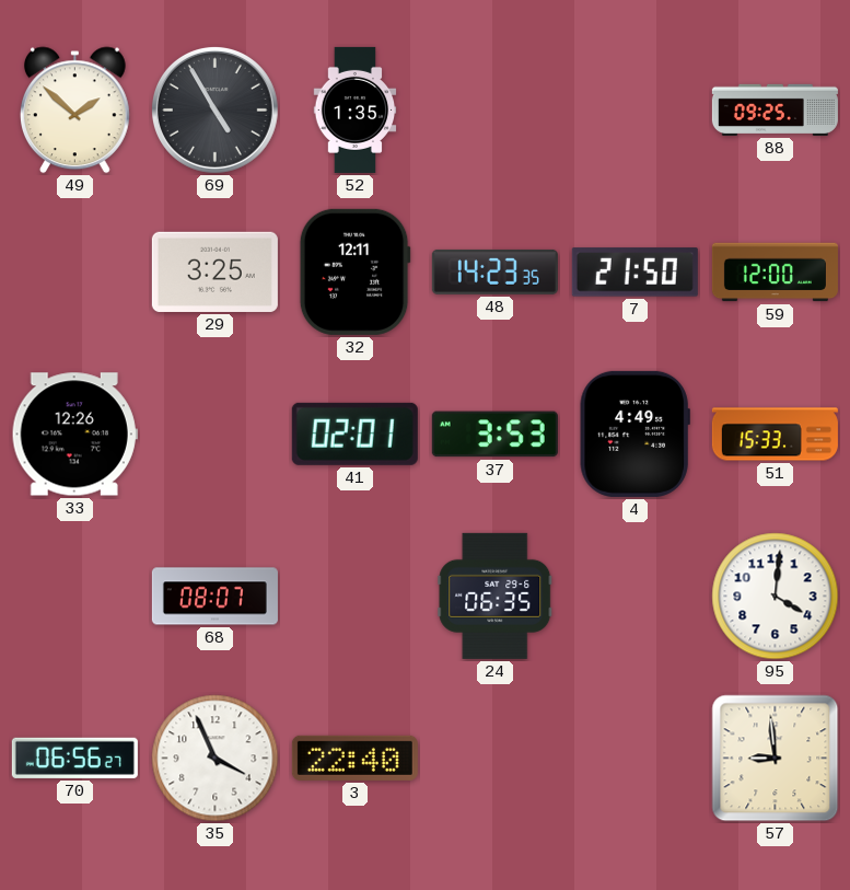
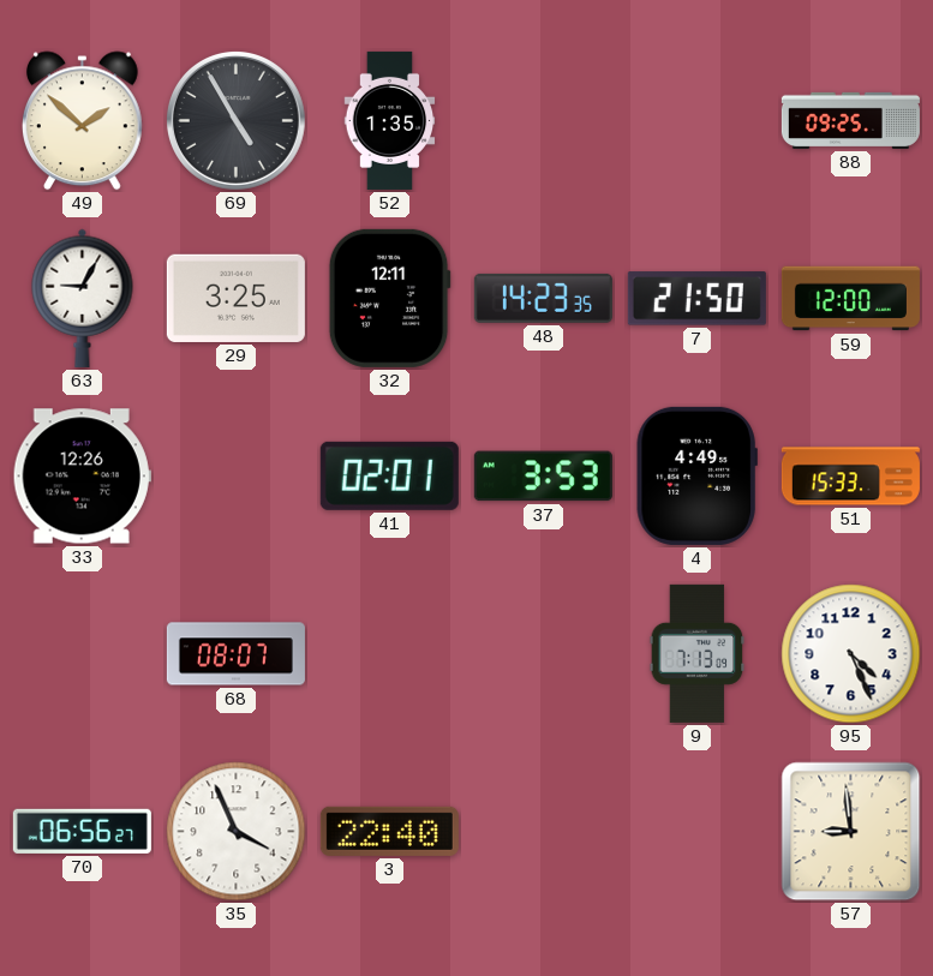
63: none -> 9:05
24: 06:35 -> none
9: none -> 7:13
95: 4:01 -> 4:26
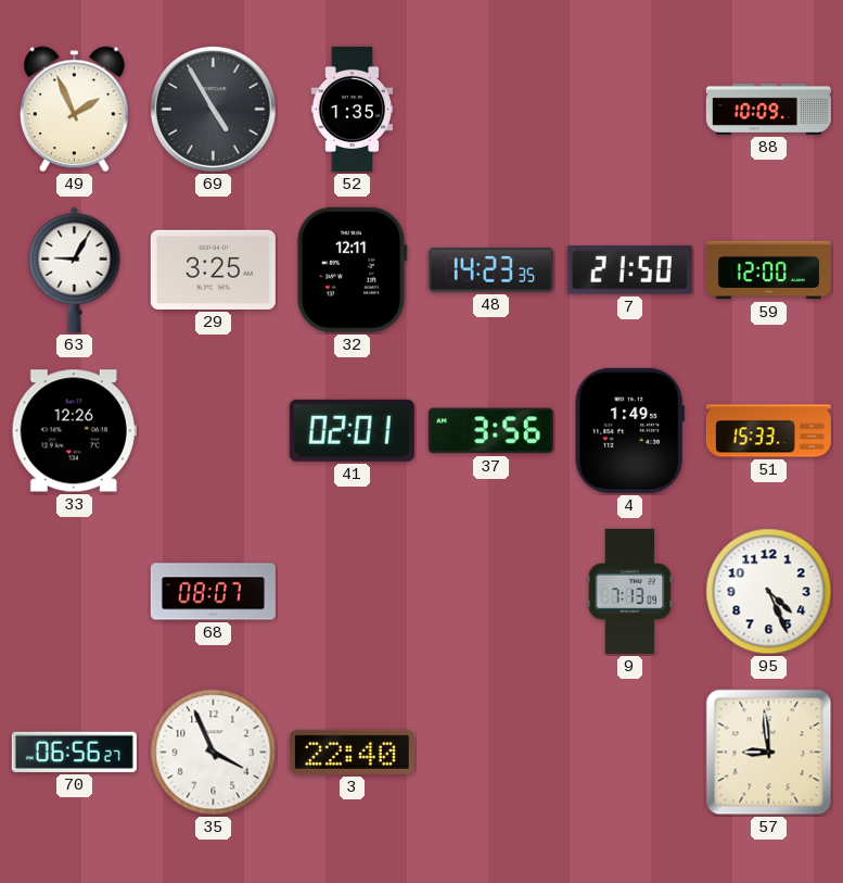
49: 1:52 -> 1:56
88: 09:25 -> 10:09
37: 3:53 -> 3:56
4: 4:49 -> 1:49
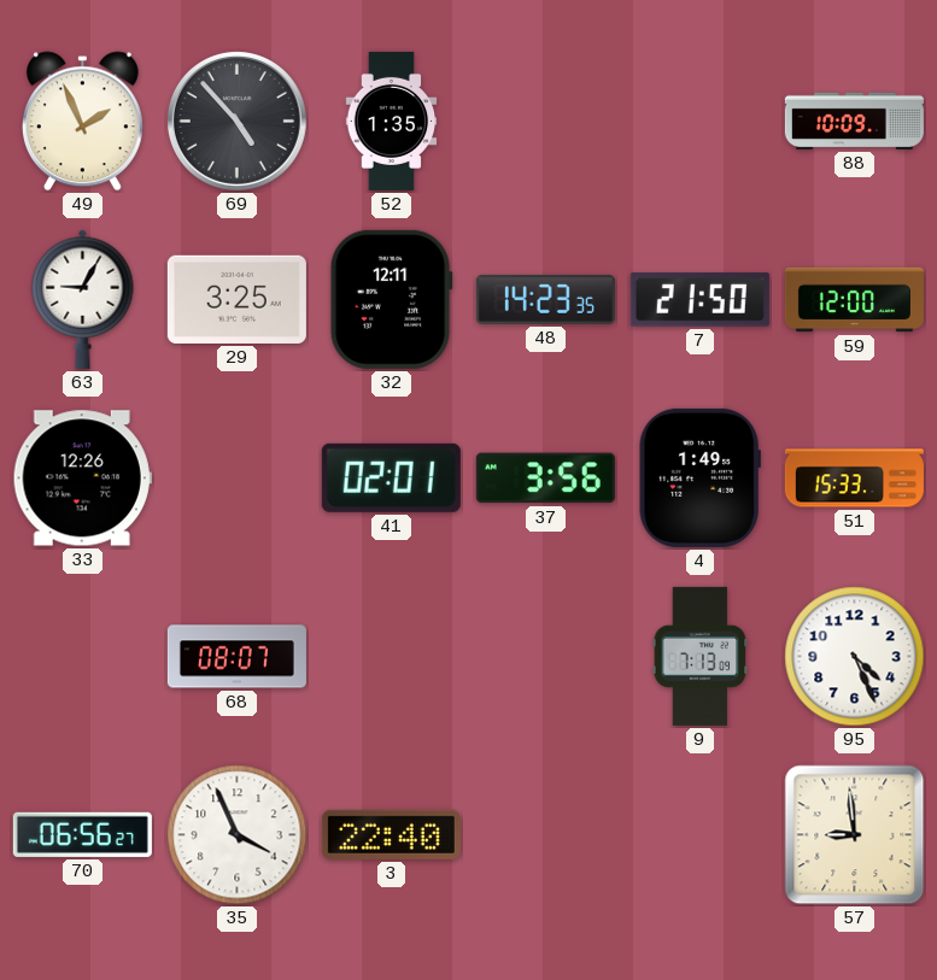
69: 4:55 -> 4:53
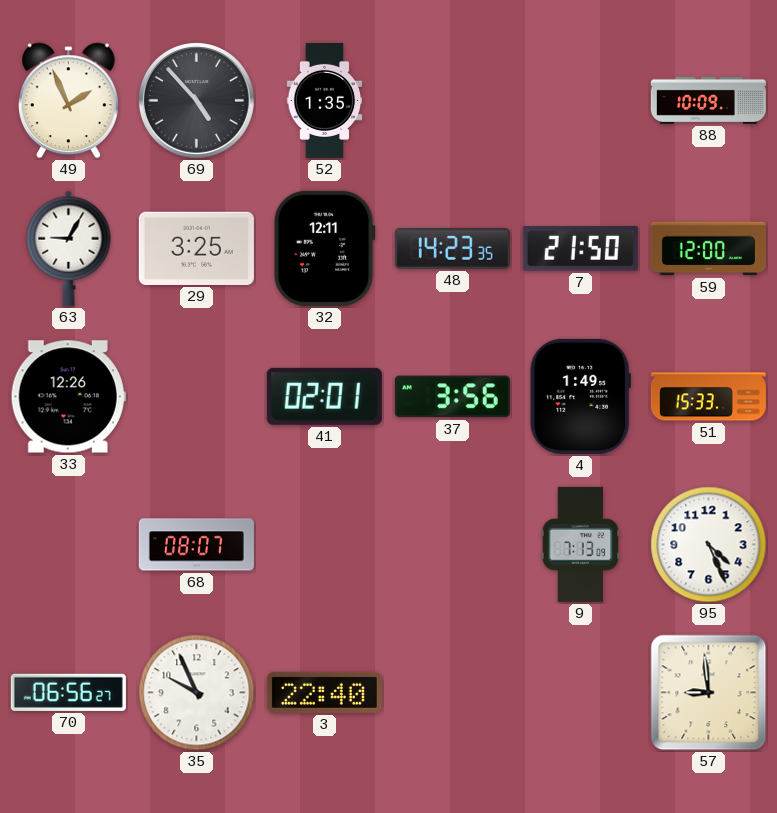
35: 3:56 -> 9:56
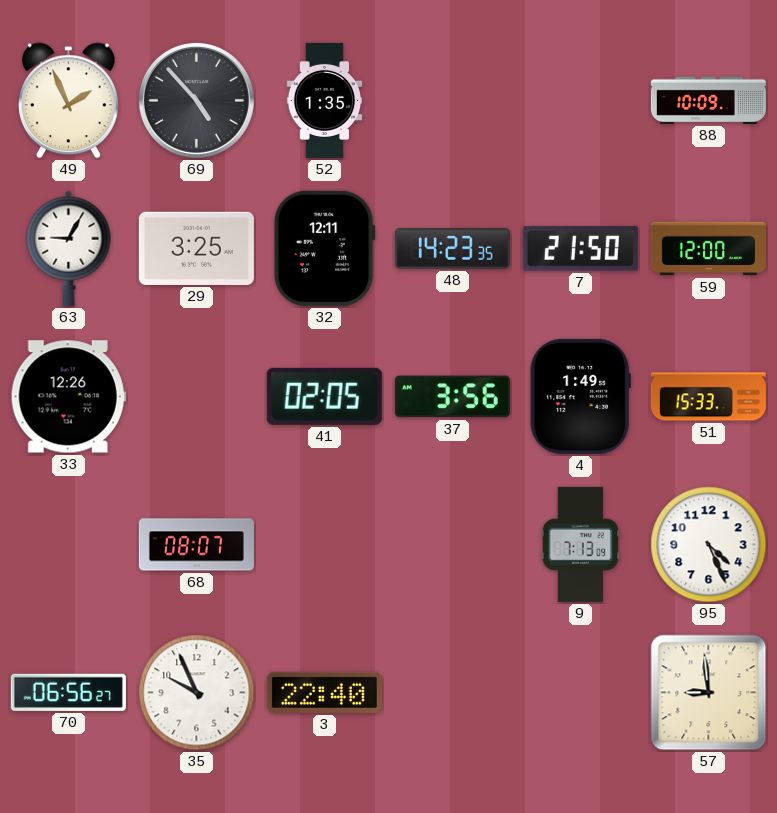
41: 02:01 -> 02:05
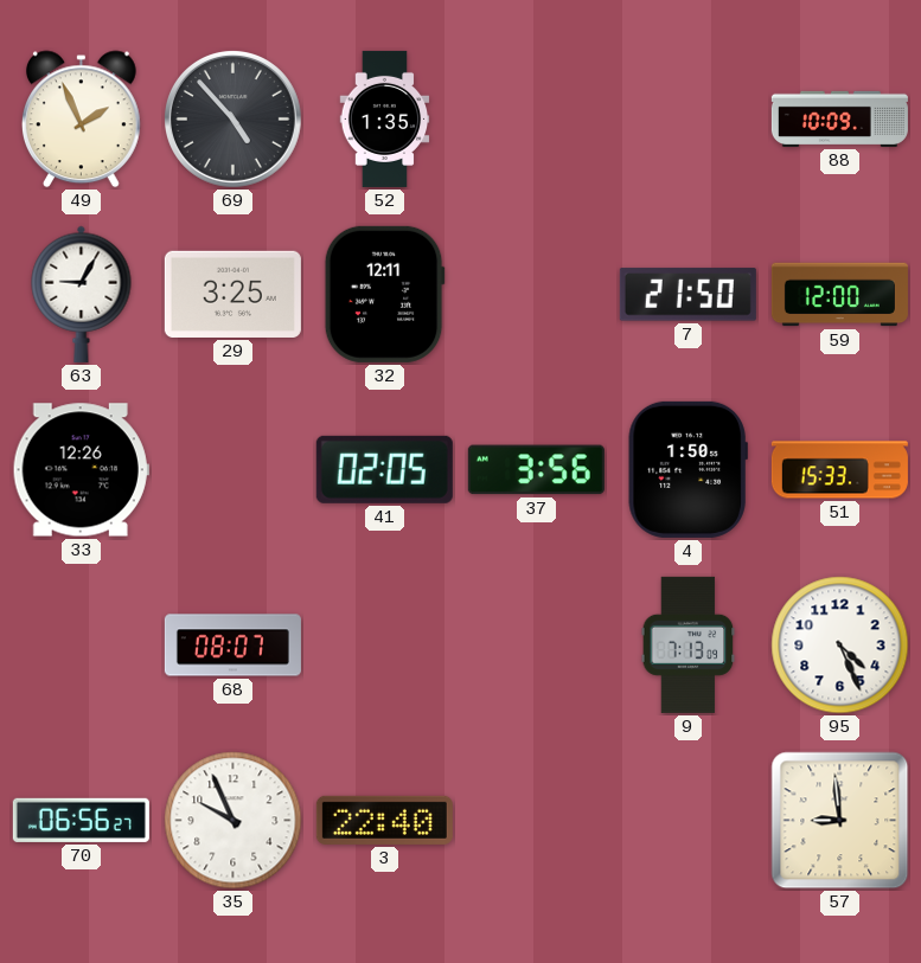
48: 14:23 -> none
4: 1:49 -> 1:50
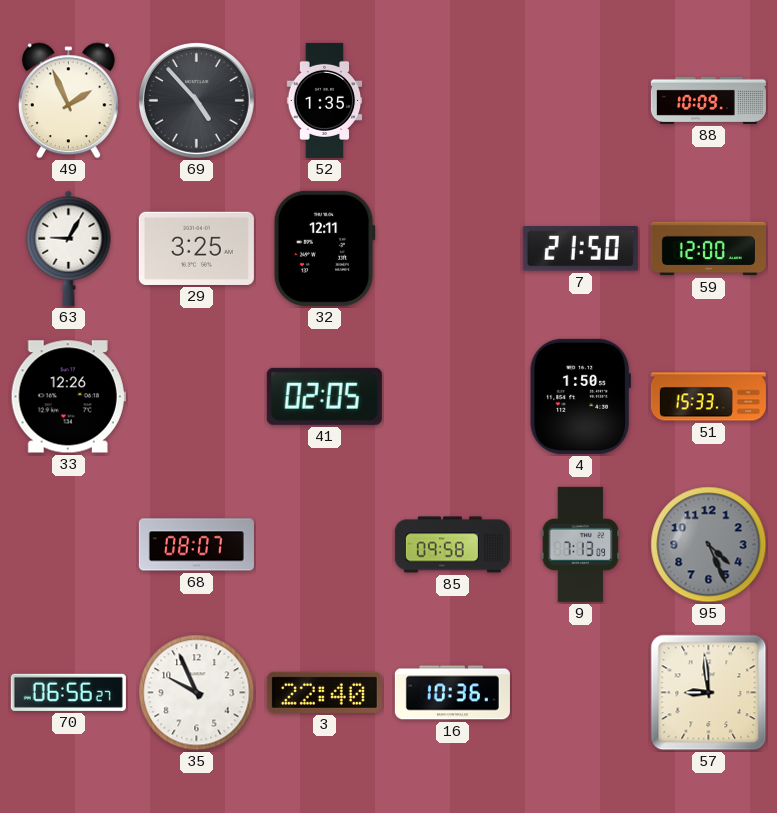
37: 3:56 -> none
85: none -> 09:58
95 dial: white -> grey
16: none -> 10:36
